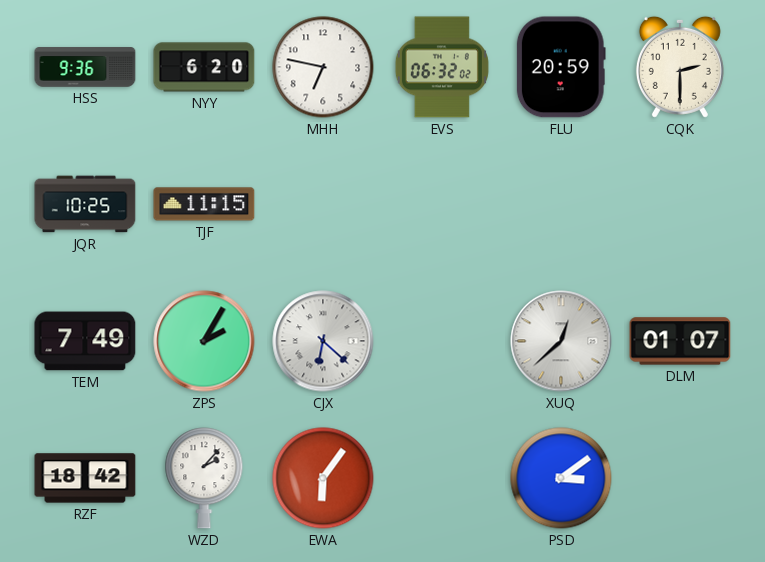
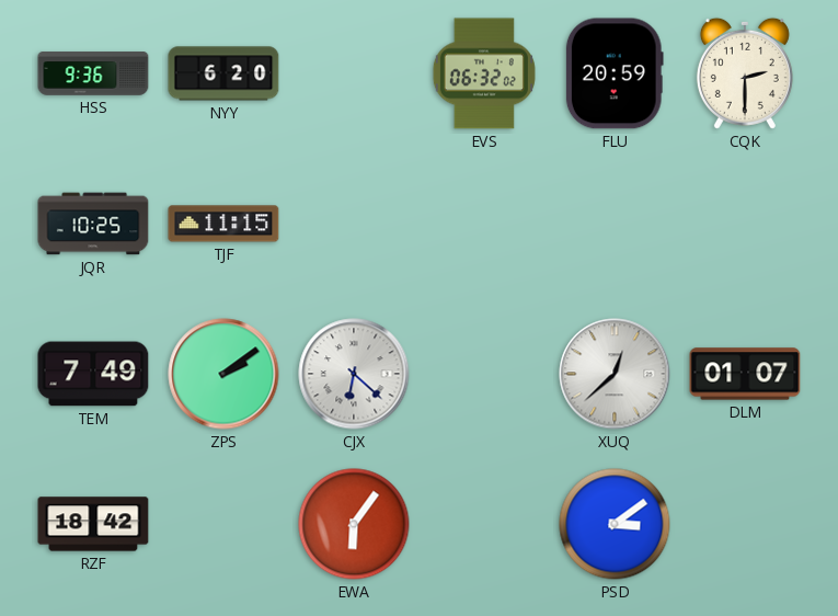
MHH: 6:47 -> none
ZPS: 2:05 -> 2:09
WZD: 2:07 -> none
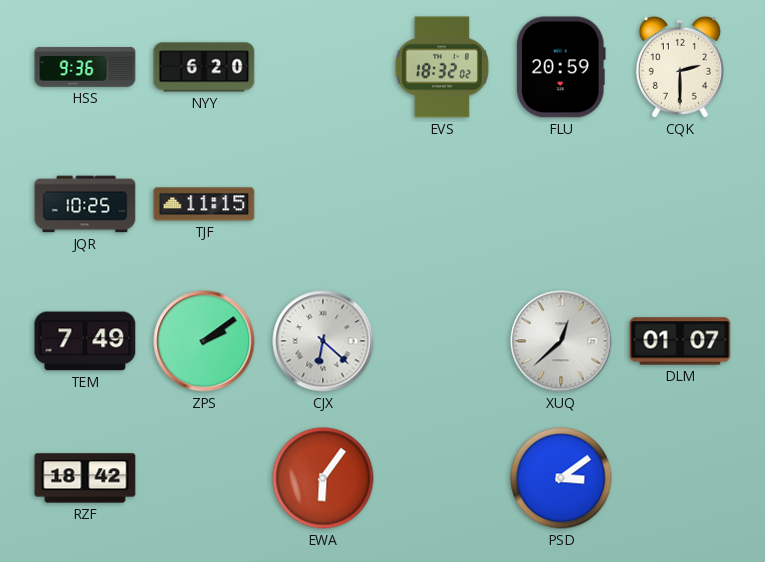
EVS: 06:32 -> 18:32
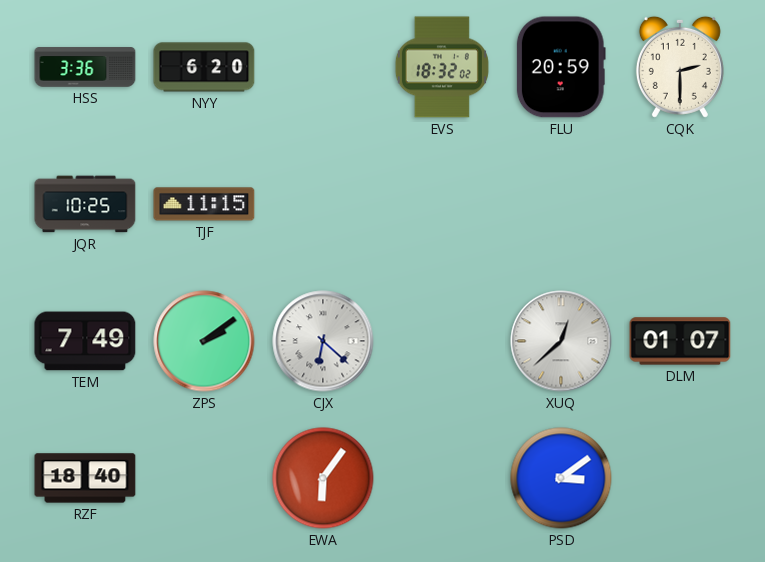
HSS: 9:36 -> 3:36
RZF: 18:42 -> 18:40
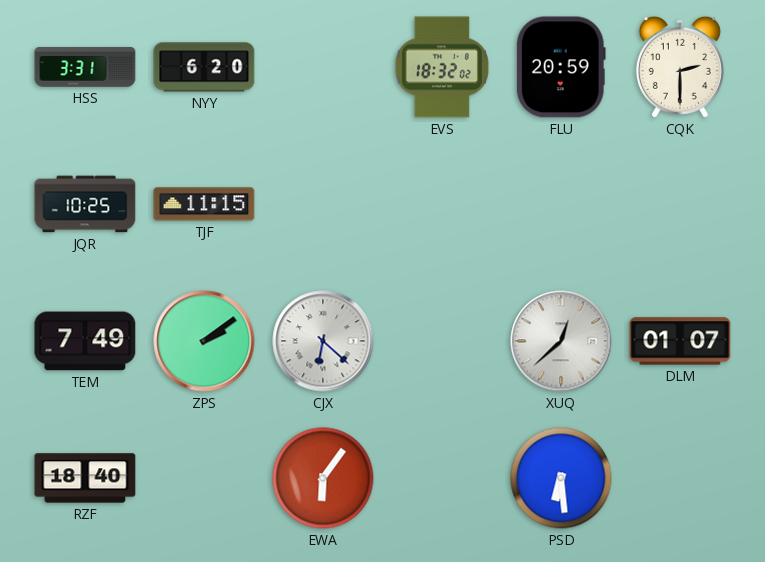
HSS: 3:36 -> 3:31
PSD: 3:09 -> 6:29
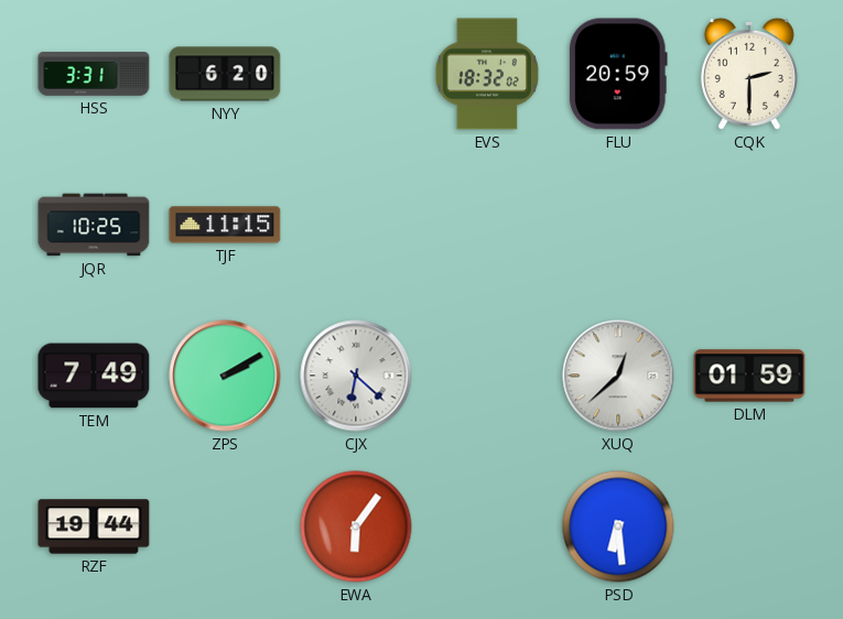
ZPS: 2:09 -> 2:10
DLM: 01:07 -> 01:59
RZF: 18:40 -> 19:44
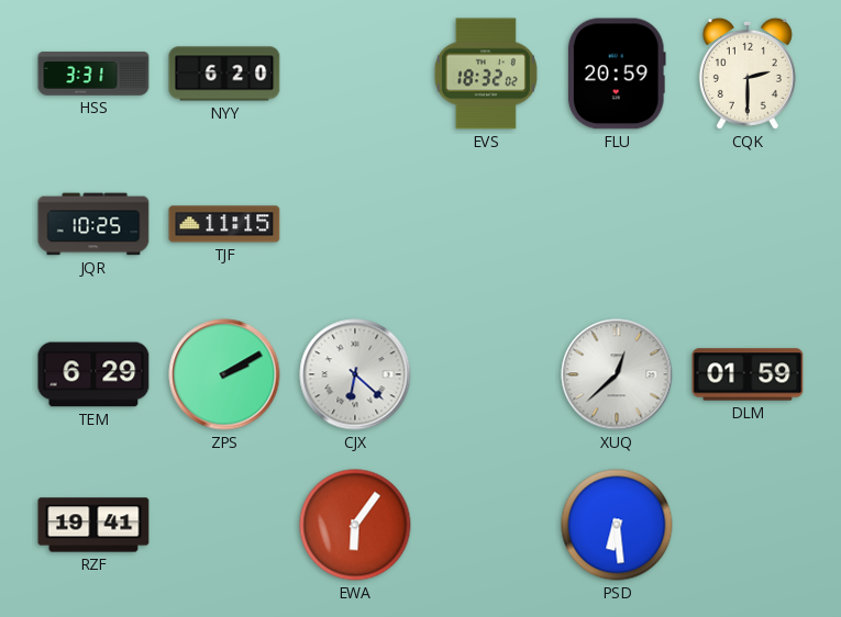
TEM: 7:49 -> 6:29
RZF: 19:44 -> 19:41
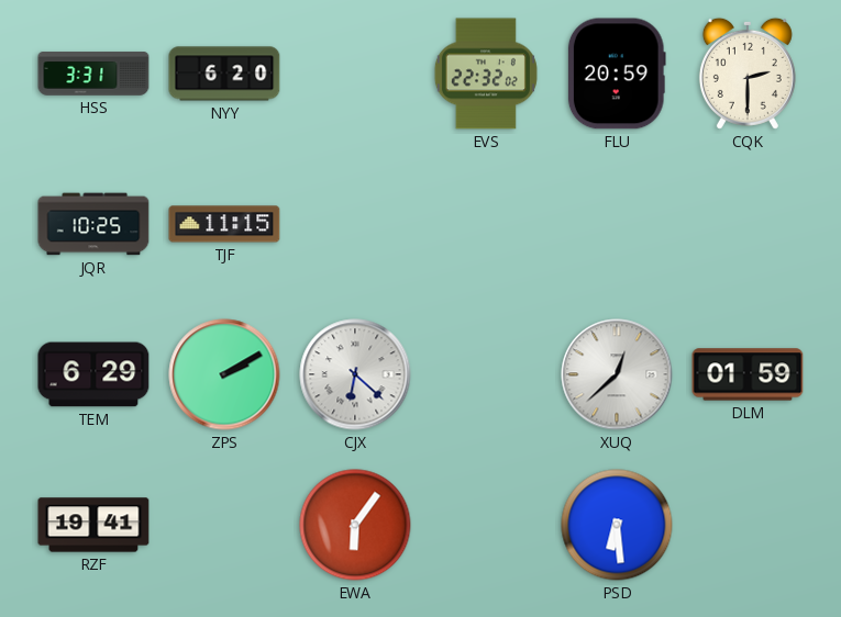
EVS: 18:32 -> 22:32
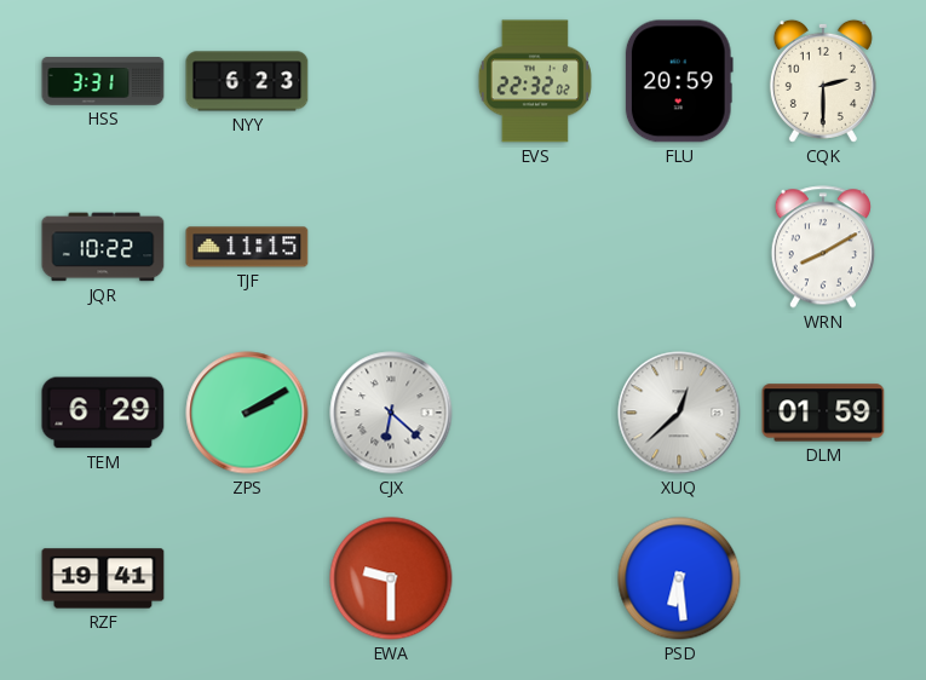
NYY: 6:20 -> 6:23
JQR: 10:25 -> 10:22
WRN: none -> 8:10
EWA: 6:06 -> 9:30
